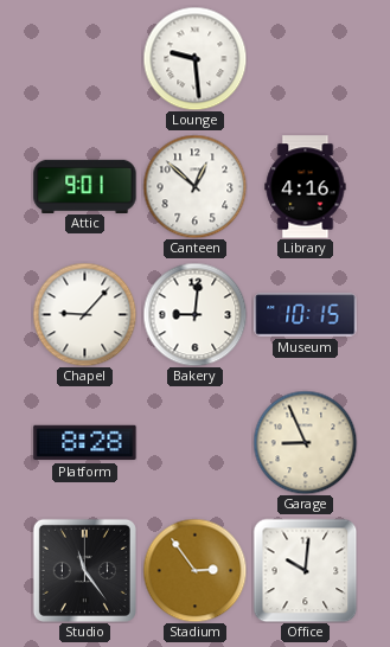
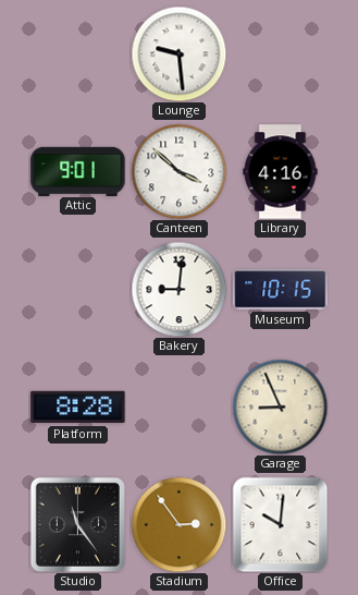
Canteen: 12:52 -> 3:52
Chapel: 9:07 -> none
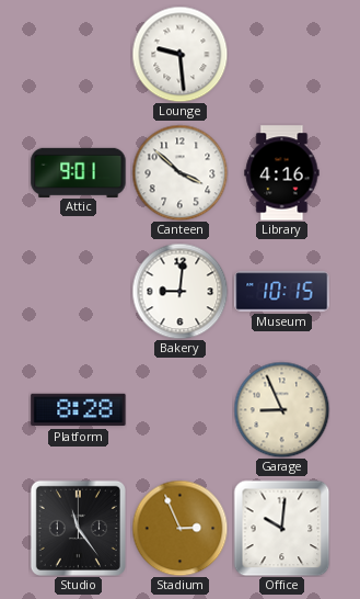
Stadium: 2:54 -> 2:56
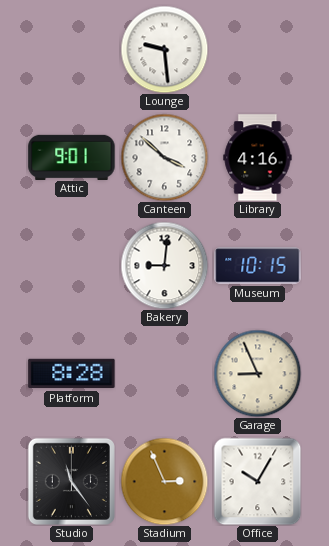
Office: 10:01 -> 10:05
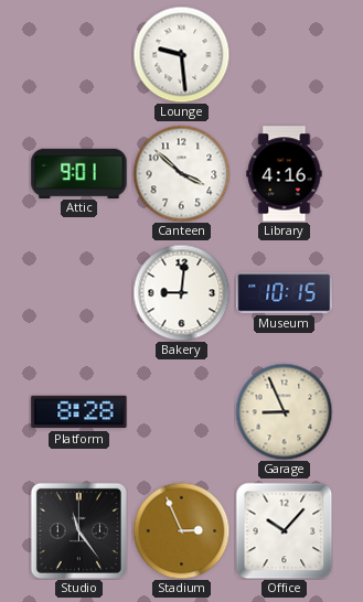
Office: 10:05 -> 10:07
